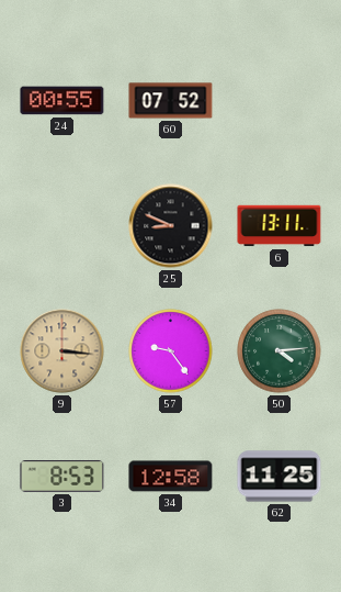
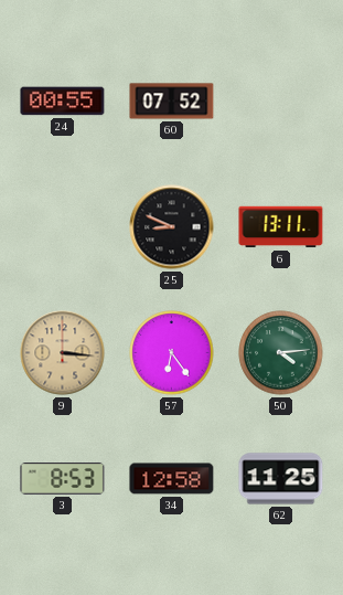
57: 9:24 -> 6:24
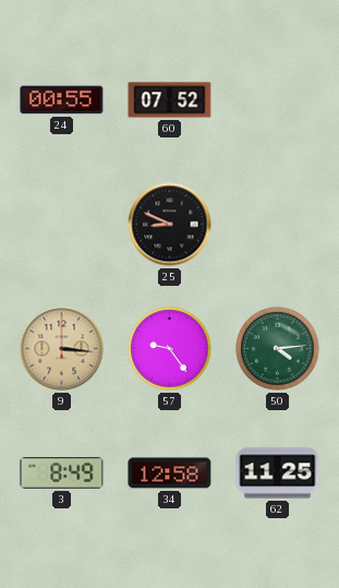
6: 13:11 -> none
57: 6:24 -> 9:24
3: 8:53 -> 8:49
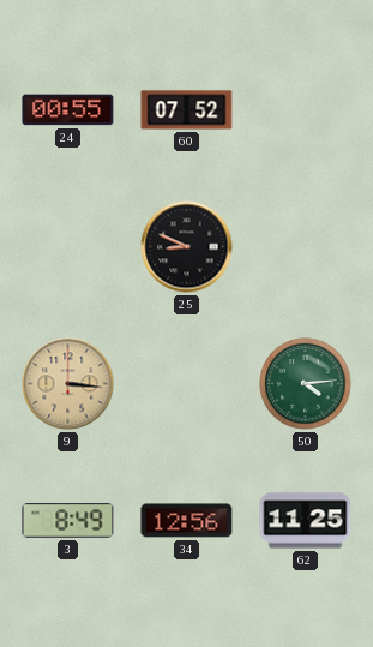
57: 9:24 -> none
34: 12:58 -> 12:56
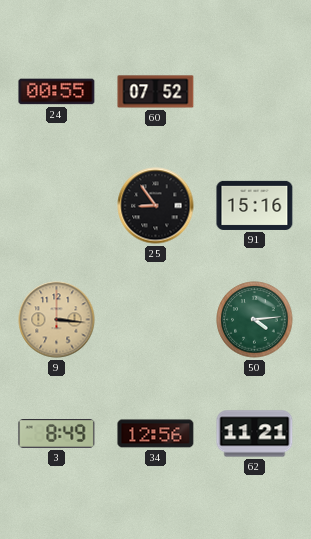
25: 8:49 -> 8:54
91: none -> 15:16
62: 11:25 -> 11:21
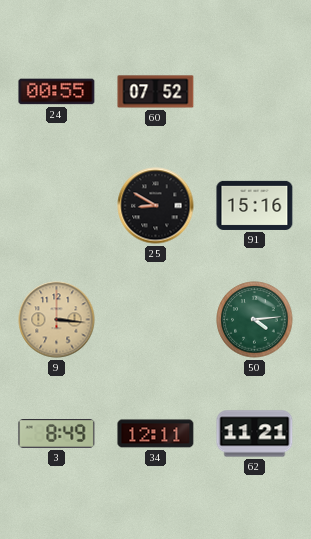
25: 8:54 -> 8:50
34: 12:56 -> 12:11
